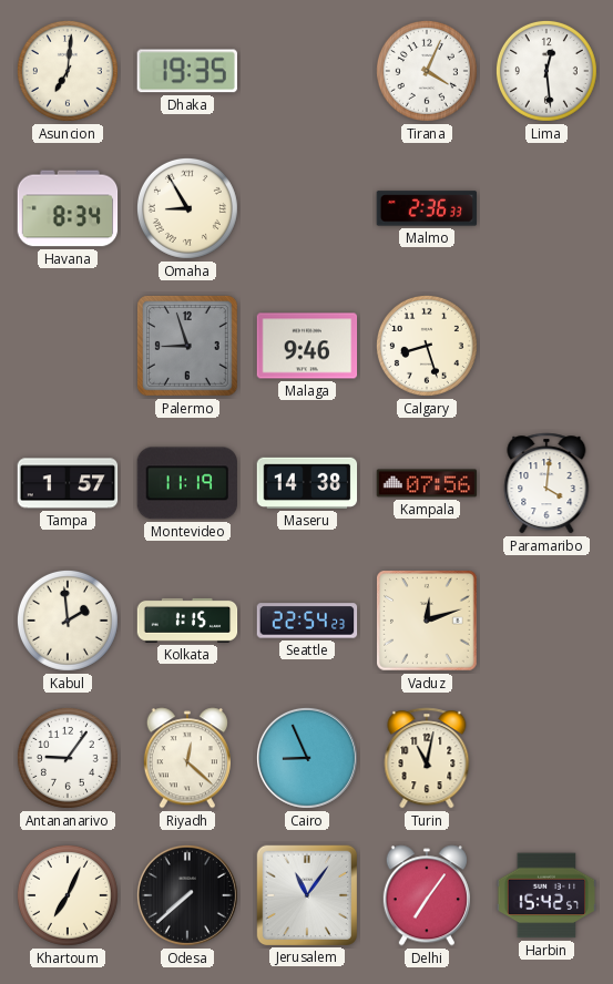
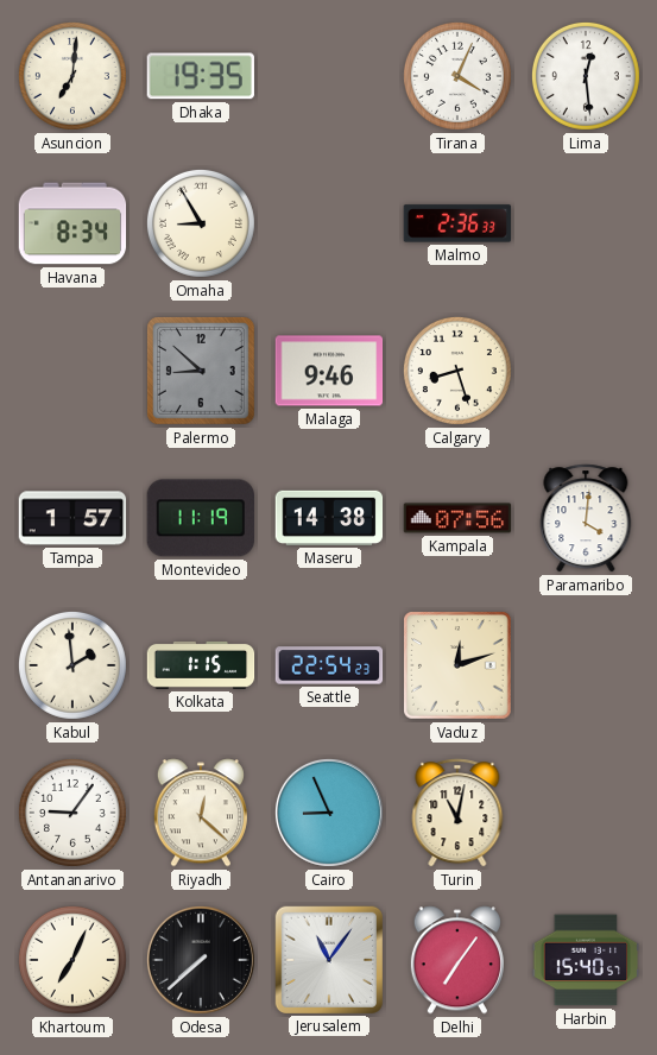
Palermo: 8:57 -> 8:52
Harbin: 15:42 -> 15:40
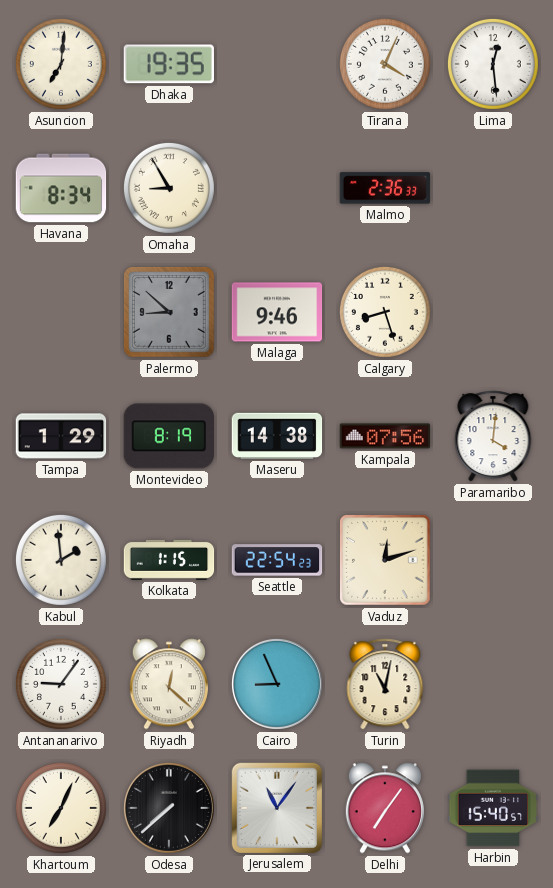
Tampa: 1:57 -> 1:29
Montevideo: 11:19 -> 8:19
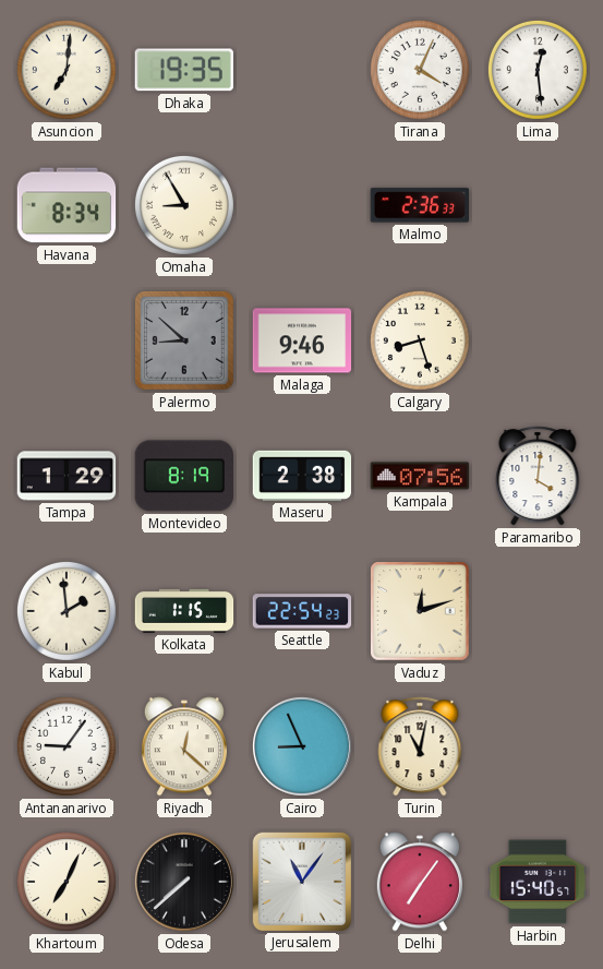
Maseru: 14:38 -> 2:38
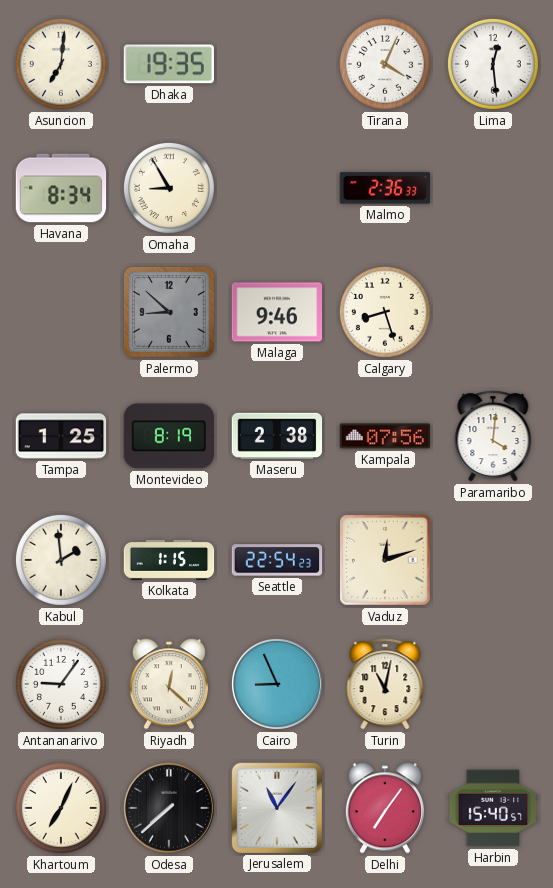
Tampa: 1:29 -> 1:25
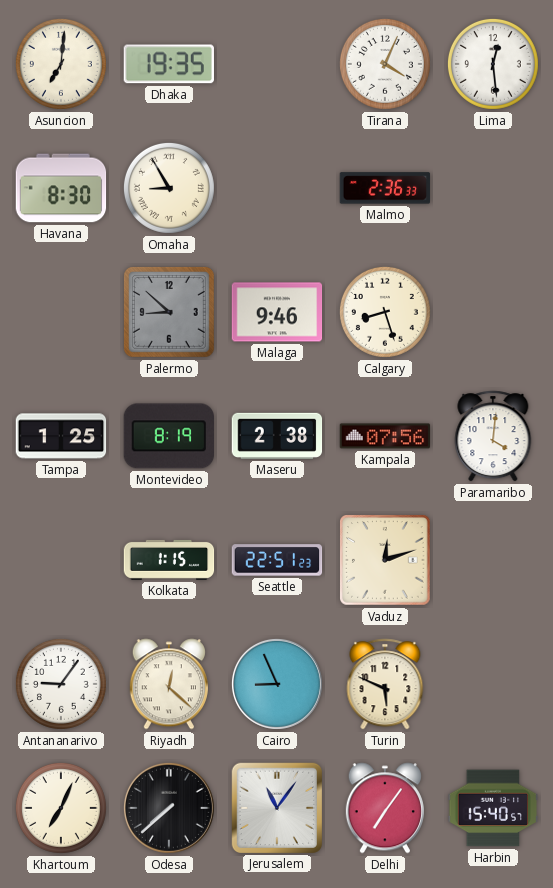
Havana: 8:34 -> 8:30
Kabul: 1:59 -> none
Seattle: 22:54 -> 22:51
Turin: 11:02 -> 5:49
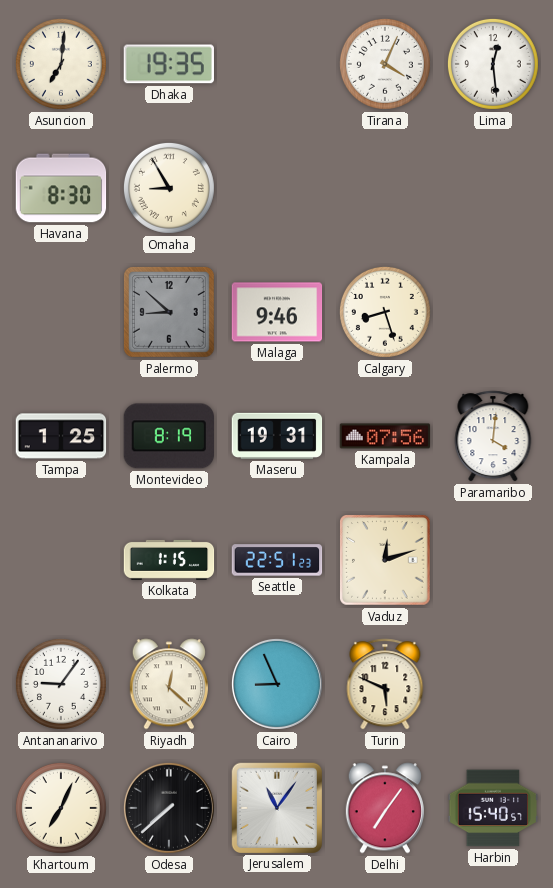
Malmo: 2:36 -> none
Maseru: 2:38 -> 19:31
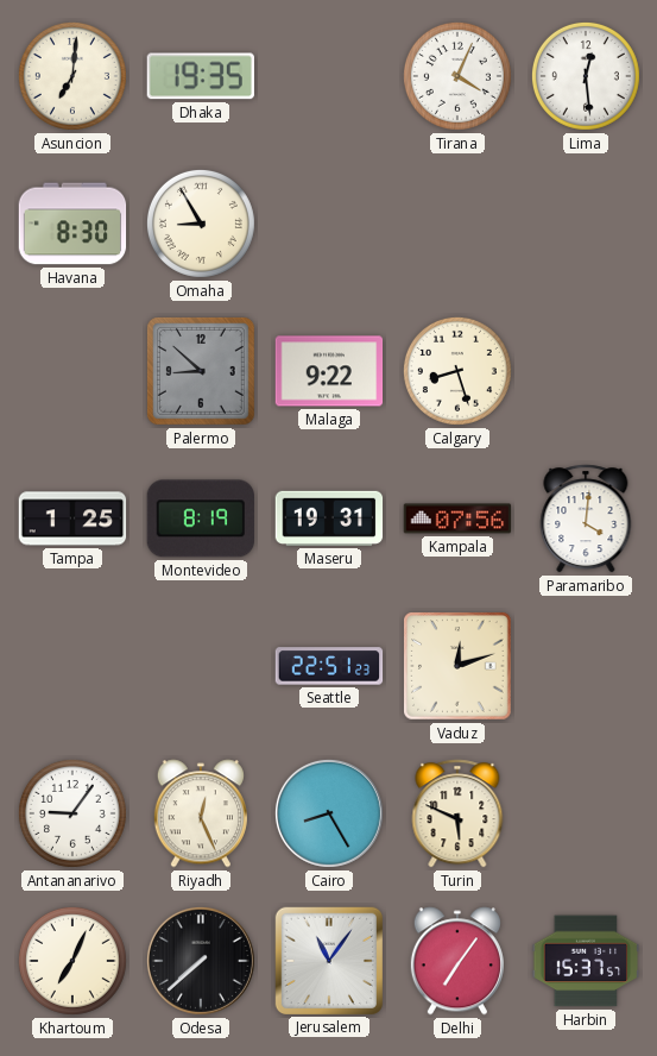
Malaga: 9:46 -> 9:22
Kolkata: 1:15 -> none
Riyadh: 12:22 -> 12:26
Cairo: 8:56 -> 8:25
Harbin: 15:40 -> 15:37
